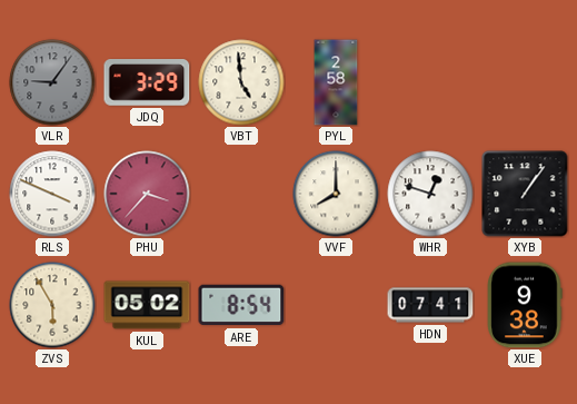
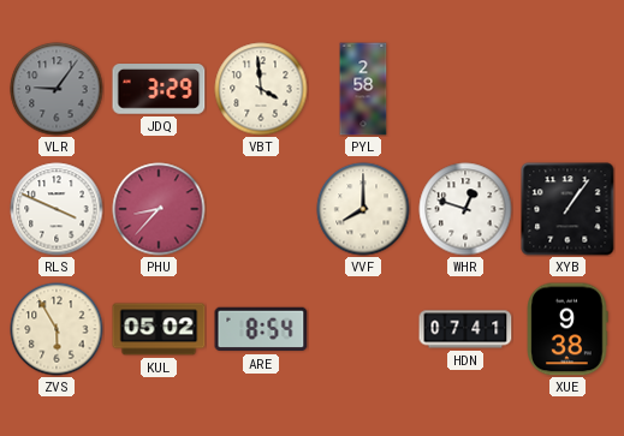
VBT: 4:59 -> 3:59
PHU: 3:37 -> 8:37
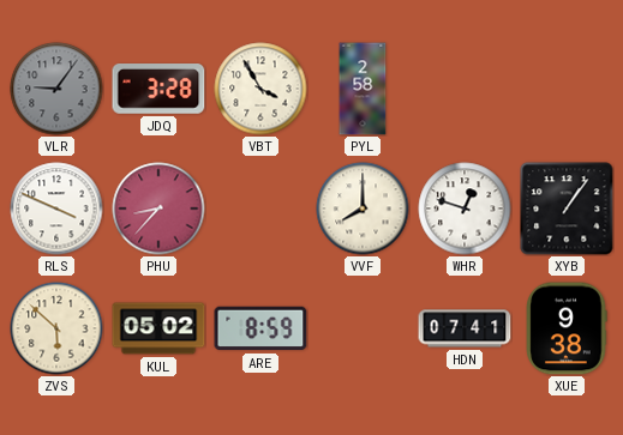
JDQ: 3:29 -> 3:28
VBT: 3:59 -> 3:55
ZVS: 5:55 -> 5:52
ARE: 8:54 -> 8:59
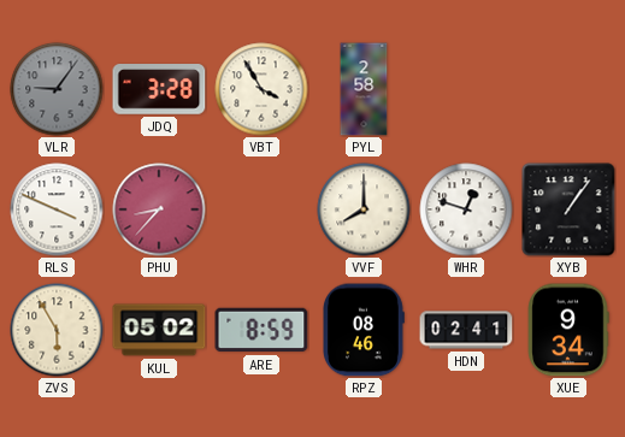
ZVS: 5:52 -> 5:55
RPZ: none -> 08:46
HDN: 07:41 -> 02:41
XUE: 9:38 -> 9:34
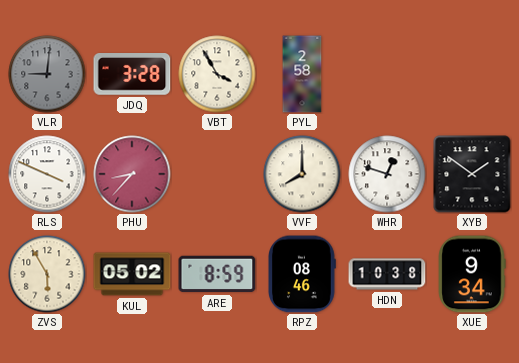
VLR: 9:06 -> 9:01
XYB: 1:06 -> 1:51
HDN: 02:41 -> 10:38
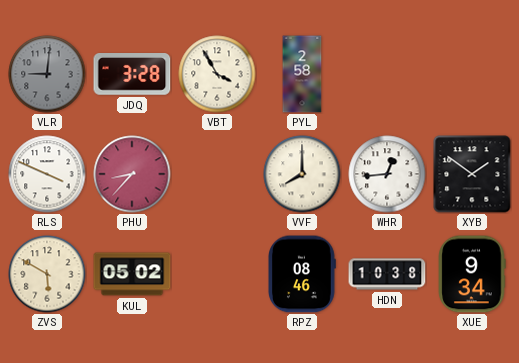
WHR: 12:48 -> 12:44
ZVS: 5:55 -> 5:50
ARE: 8:59 -> none
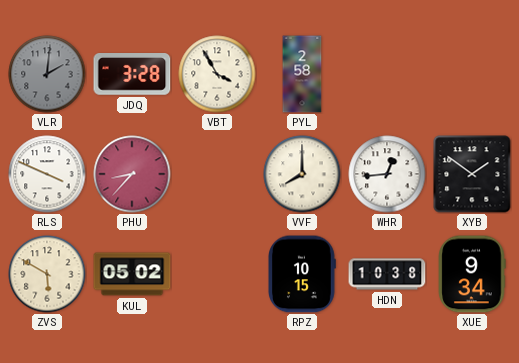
VLR: 9:01 -> 2:01
RPZ: 08:46 -> 10:15
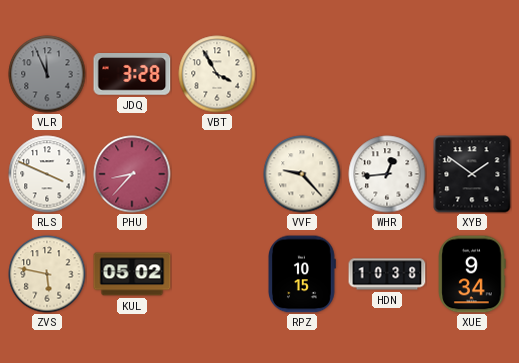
VLR: 2:01 -> 11:56
PYL: 2:58 -> none
VVF: 8:00 -> 9:23
ZVS: 5:50 -> 5:47
